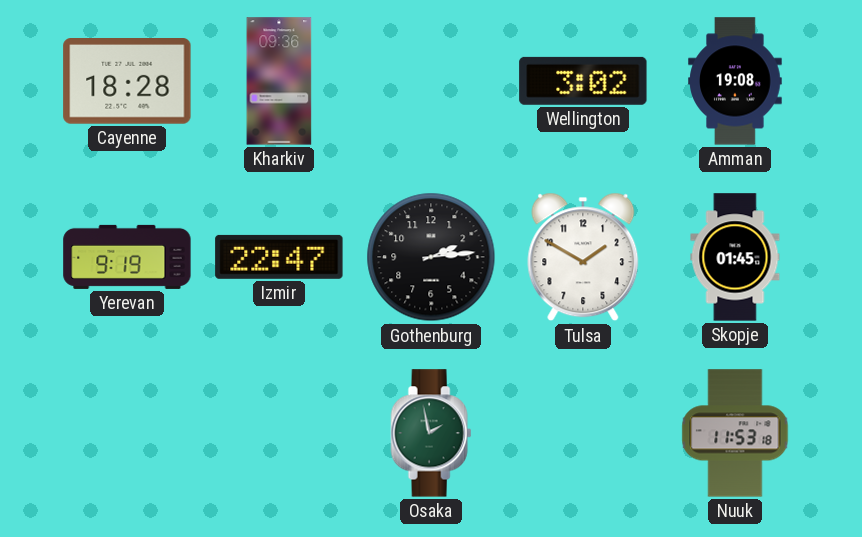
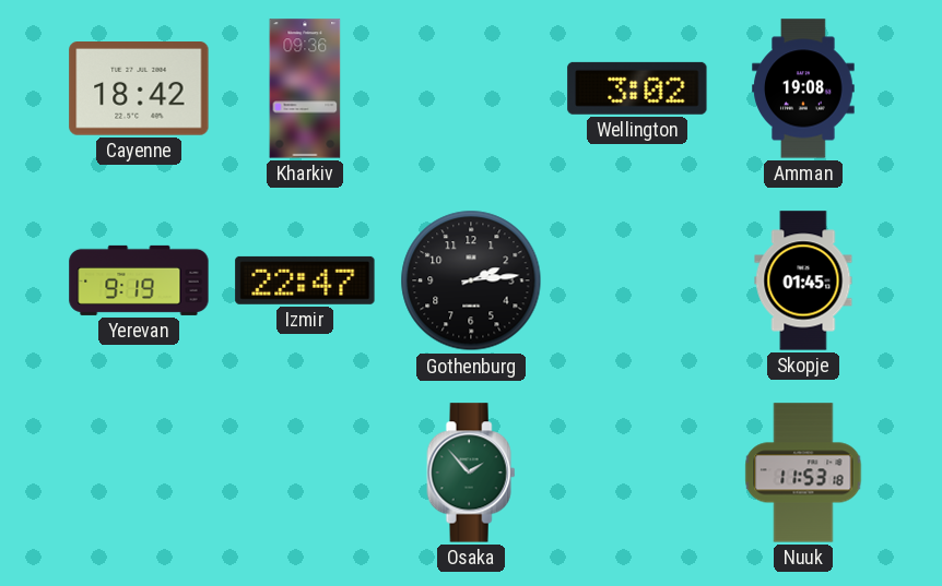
Cayenne: 18:28 -> 18:42
Tulsa: 1:50 -> none
Osaka: 1:58 -> 1:53
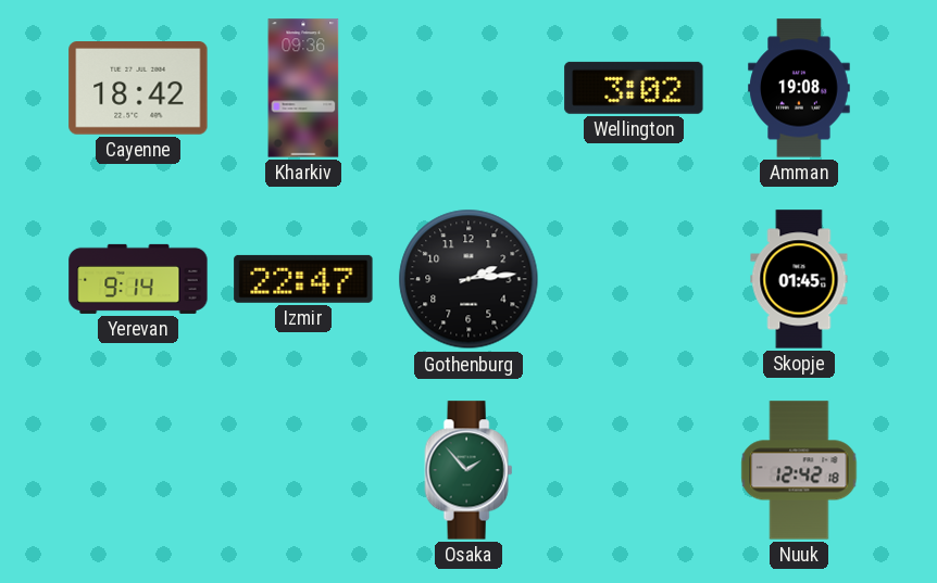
Yerevan: 9:19 -> 9:14
Nuuk: 11:53 -> 12:42
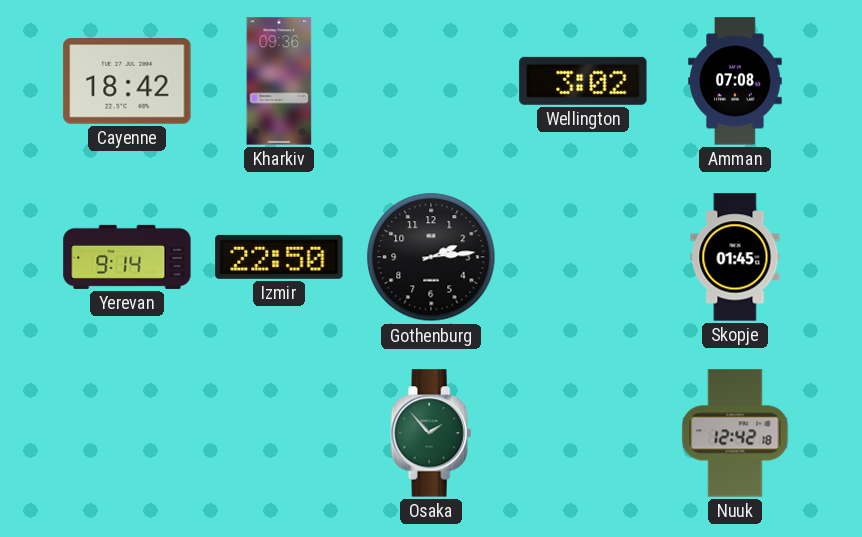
Amman: 19:08 -> 07:08
Izmir: 22:47 -> 22:50
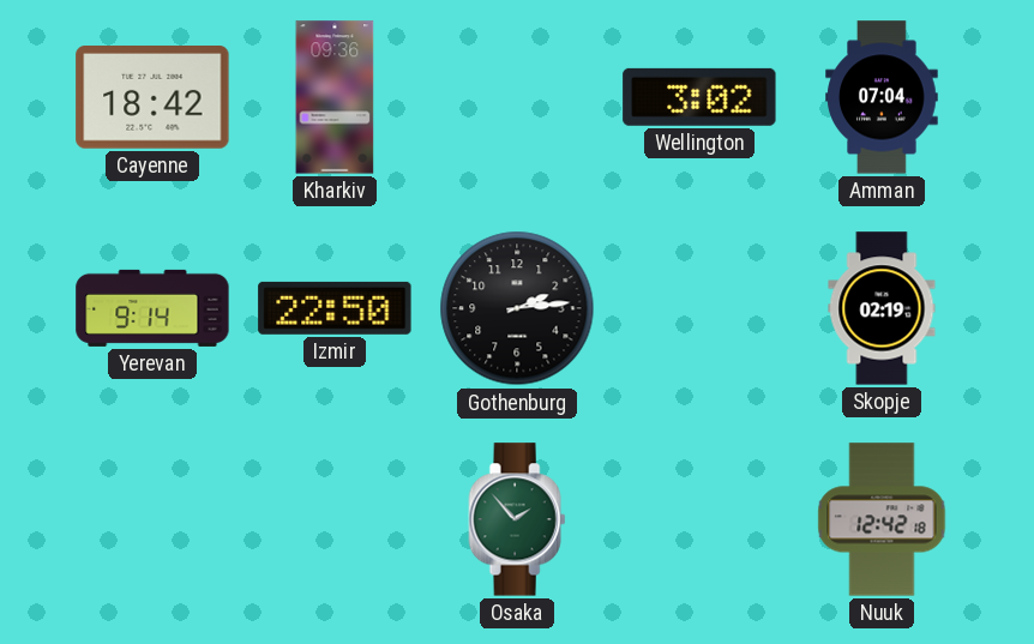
Amman: 07:08 -> 07:04
Skopje: 01:45 -> 02:19
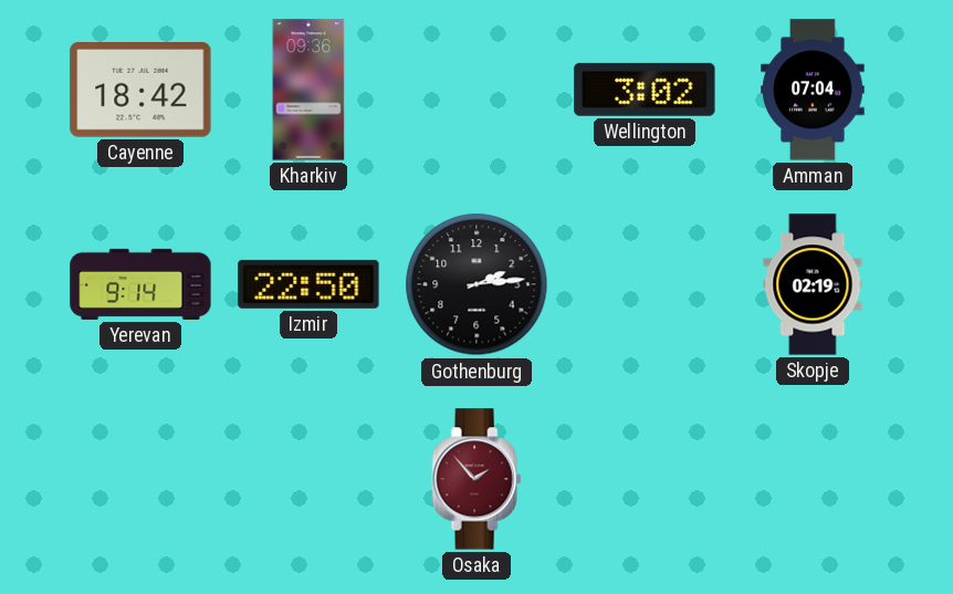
Osaka dial: green -> burgundy
Nuuk: 12:42 -> none
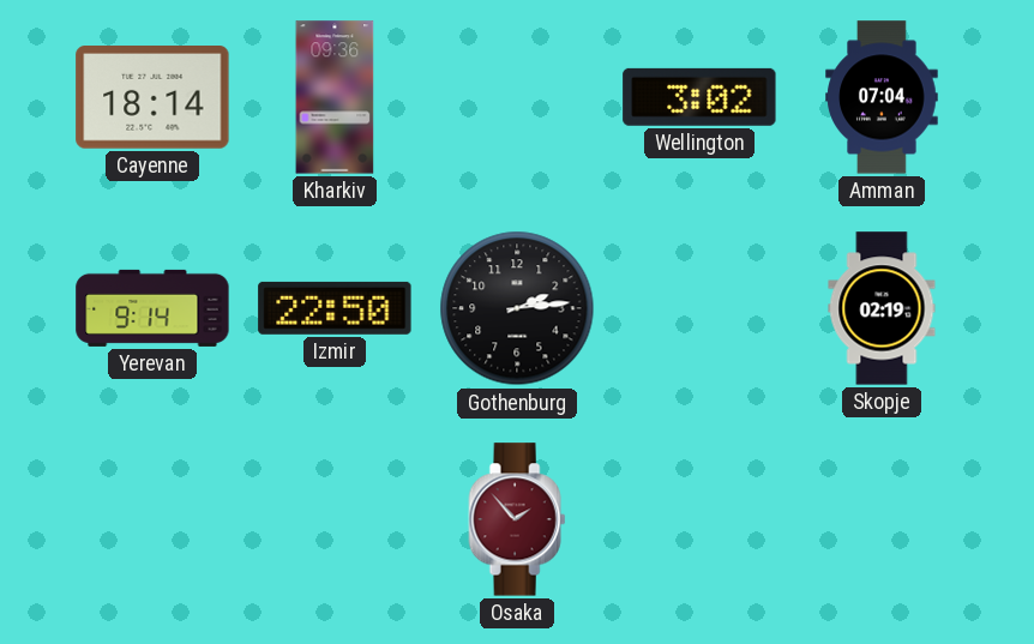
Cayenne: 18:42 -> 18:14
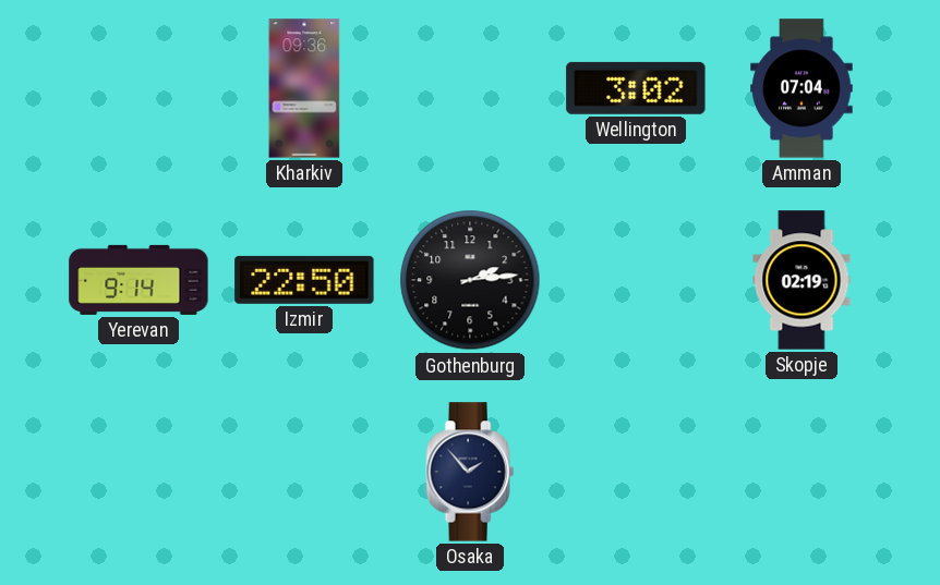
Cayenne: 18:14 -> none
Osaka dial: burgundy -> navy
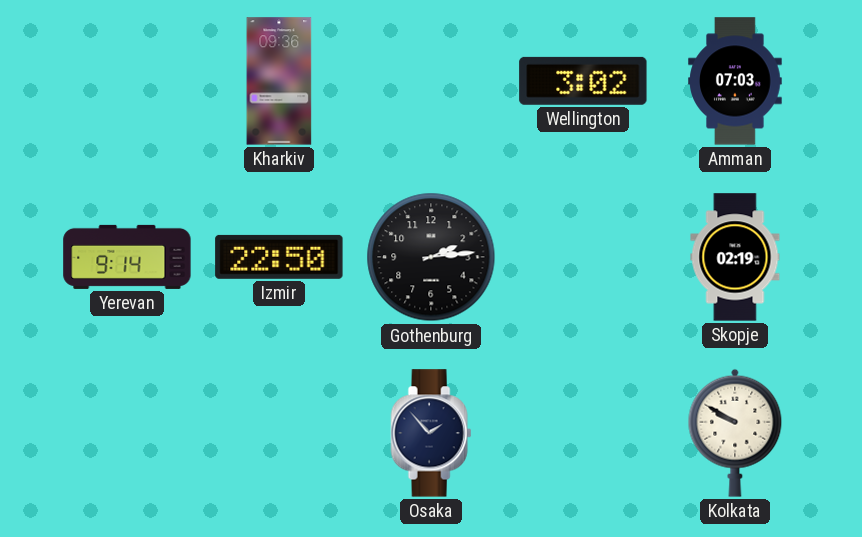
Amman: 07:04 -> 07:03
Kolkata: none -> 9:50
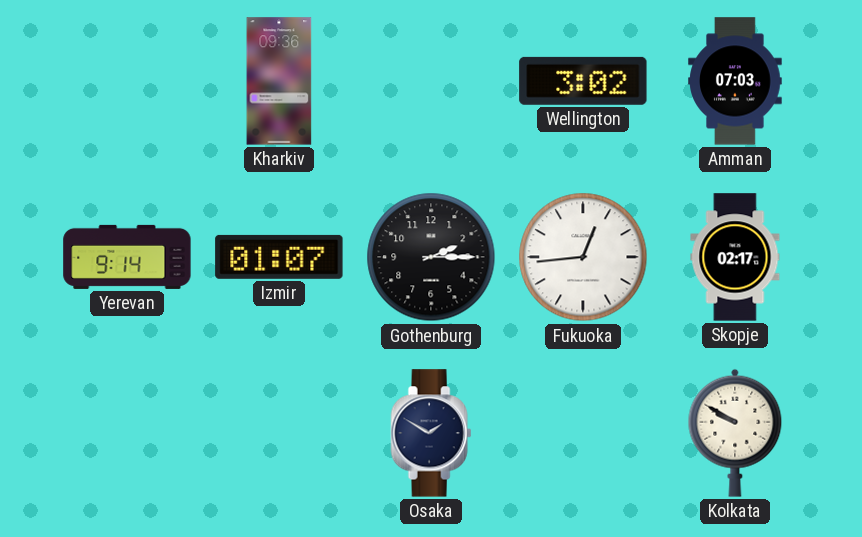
Izmir: 22:50 -> 01:07
Gothenburg: 2:14 -> 2:15
Fukuoka: none -> 12:44
Skopje: 02:19 -> 02:17
Osaka: 1:53 -> 1:50
